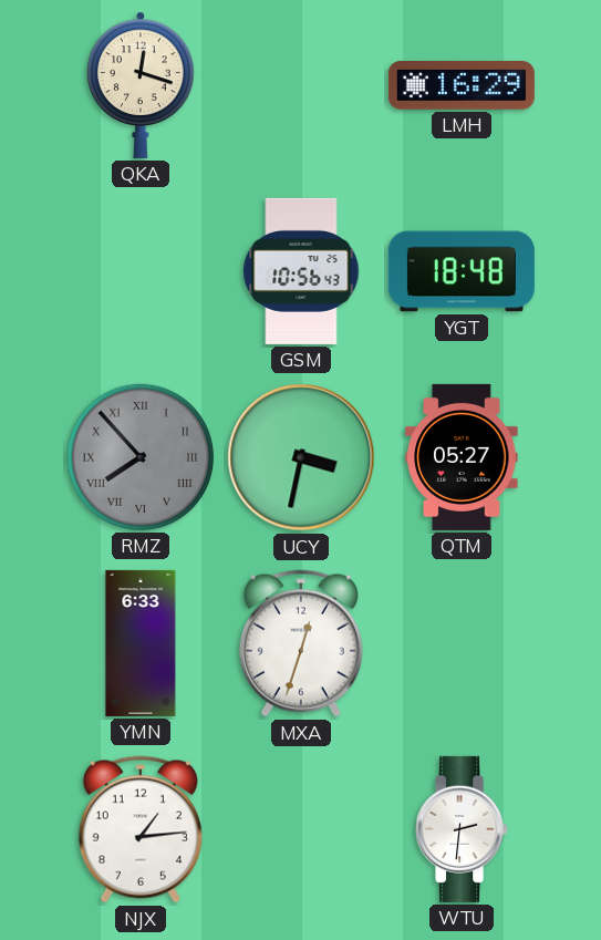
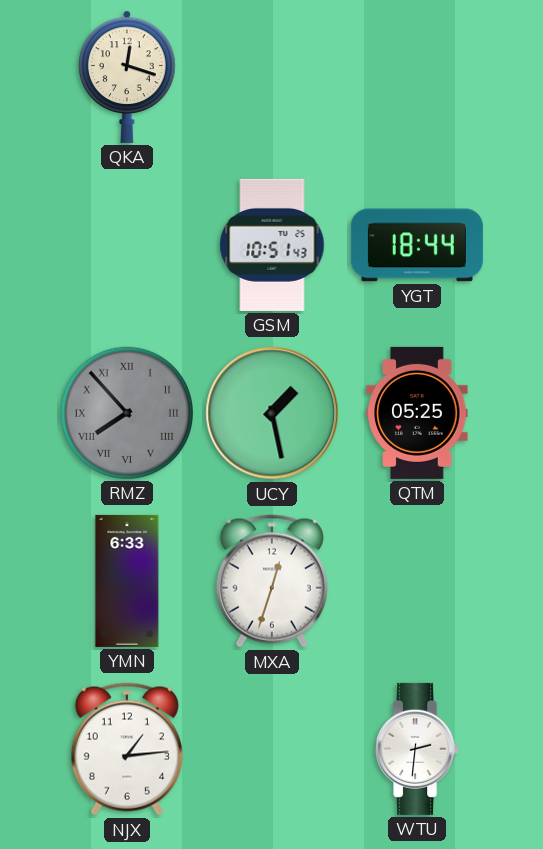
LMH: 16:29 -> none
GSM: 10:56 -> 10:51
YGT: 18:48 -> 18:44
UCY: 3:32 -> 1:28
QTM: 05:27 -> 05:25
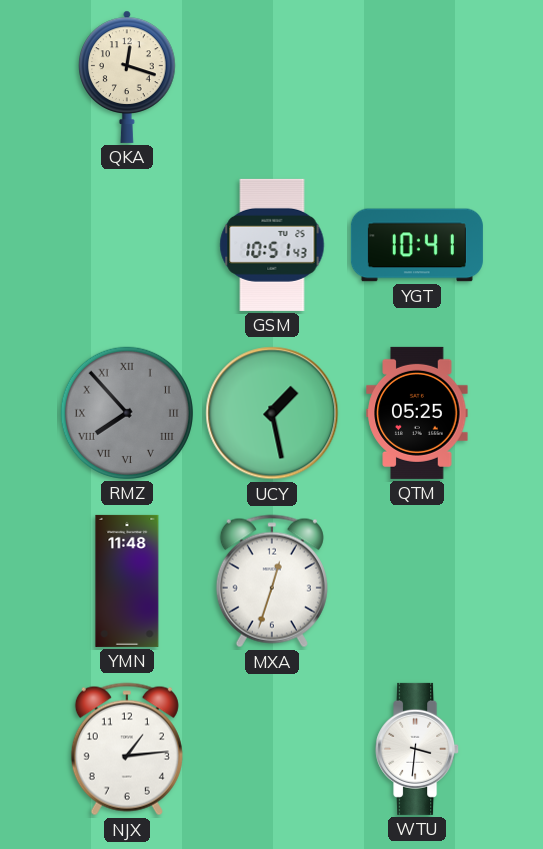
YGT: 18:44 -> 10:41
YMN: 6:33 -> 11:48
WTU: 2:31 -> 3:31
